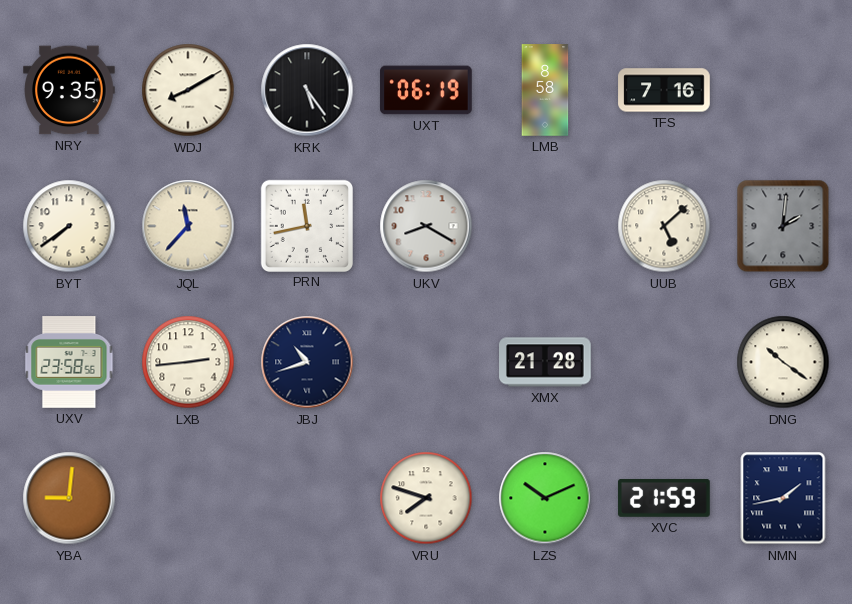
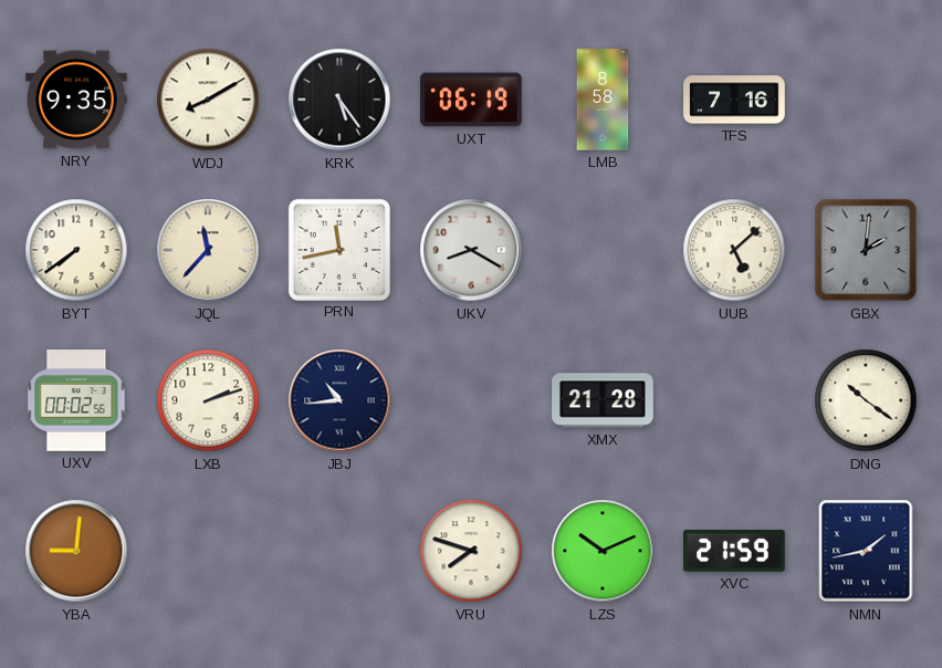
UXV: 23:58 -> 00:02
LXB: 2:44 -> 2:12
JBJ: 10:42 -> 10:44
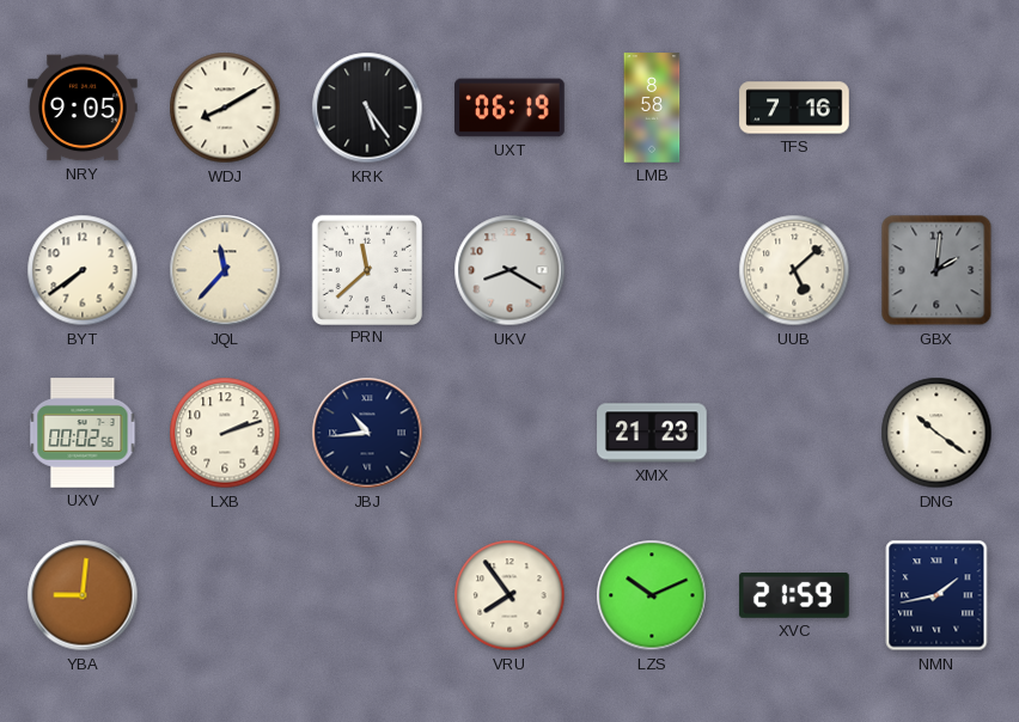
NRY: 9:35 -> 9:05
PRN: 11:43 -> 11:38
XMX: 21:28 -> 21:23
VRU: 7:48 -> 7:54
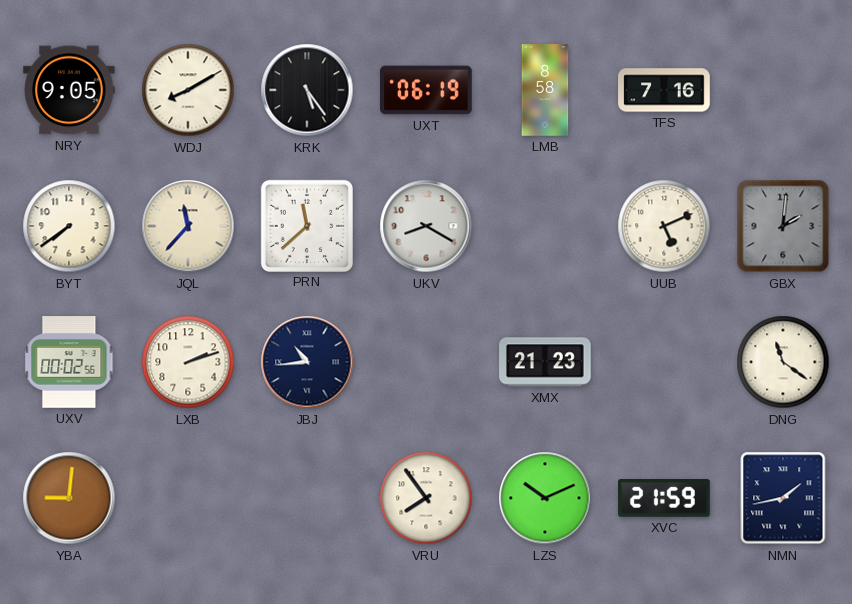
UUB: 5:08 -> 5:11
DNG: 10:21 -> 11:21
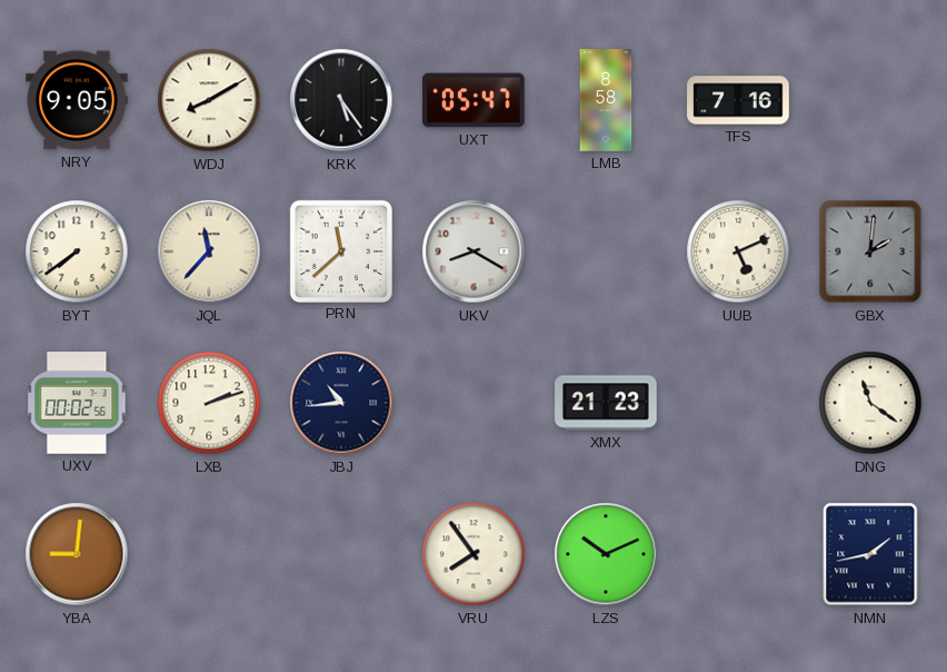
UXT: 06:19 -> 05:47
XVC: 21:59 -> none
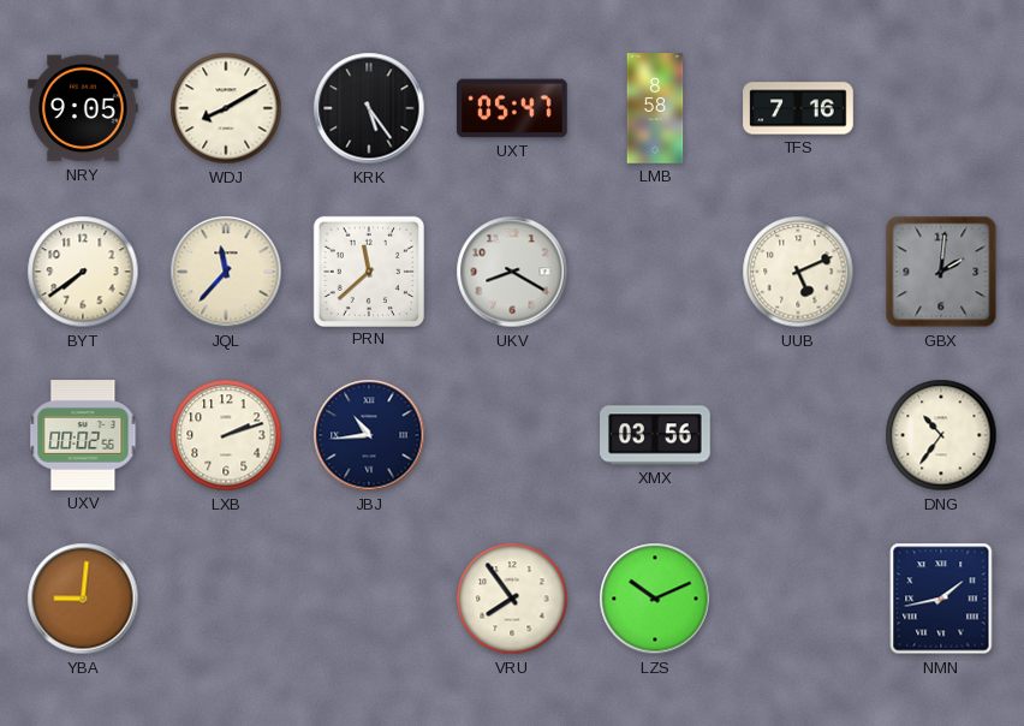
XMX: 21:23 -> 03:56
DNG: 11:21 -> 10:36
